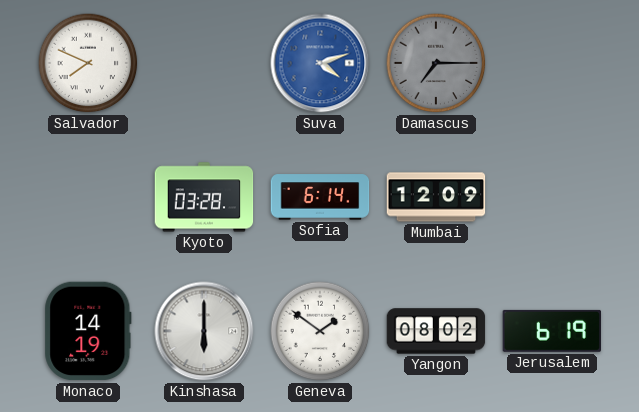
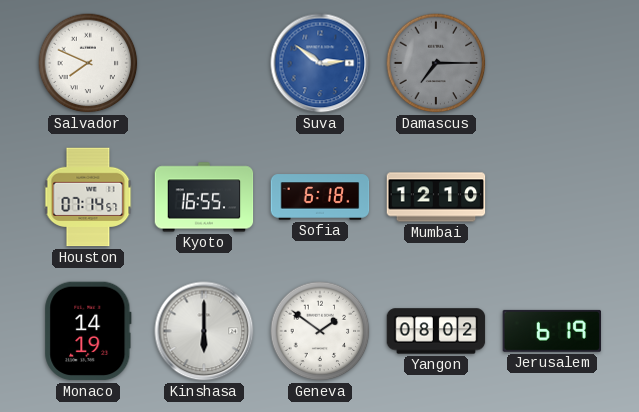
Suva: 4:12 -> 2:51
Houston: none -> 07:14
Kyoto: 03:28 -> 16:55
Sofia: 6:14 -> 6:18
Mumbai: 12:09 -> 12:10
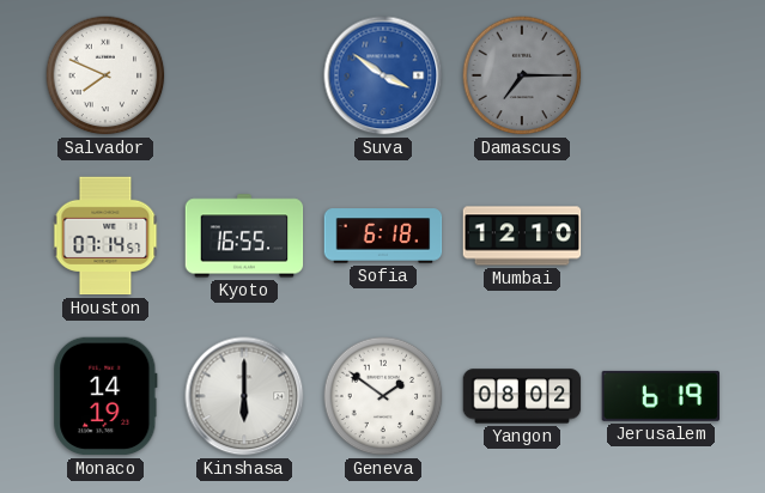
Suva: 2:51 -> 3:51
